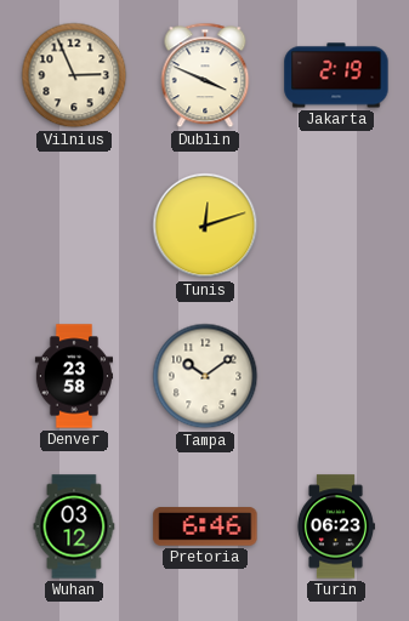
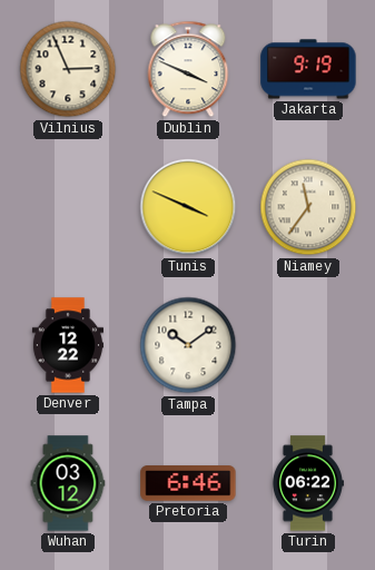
Jakarta: 2:19 -> 9:19
Tunis: 12:12 -> 3:49
Niamey: none -> 11:36
Denver: 23:58 -> 12:22
Turin: 06:23 -> 06:22
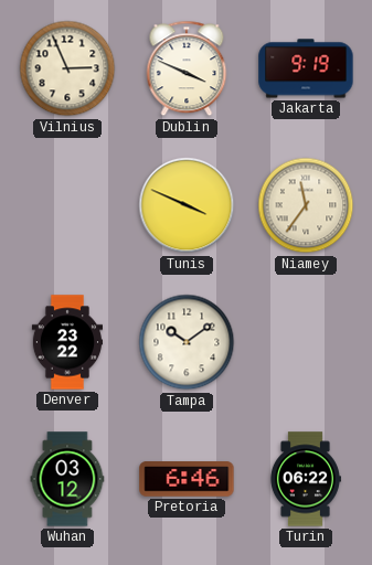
Denver: 12:22 -> 23:22
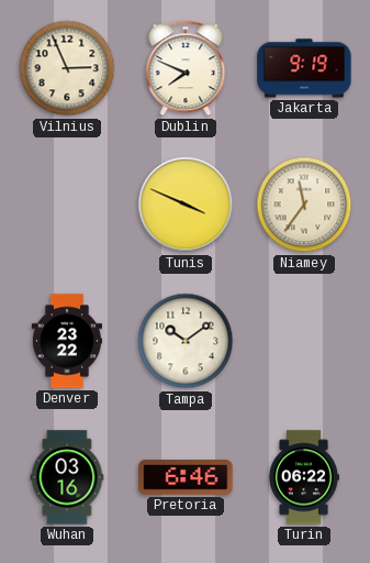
Dublin: 3:49 -> 7:49
Wuhan: 03:12 -> 03:16
